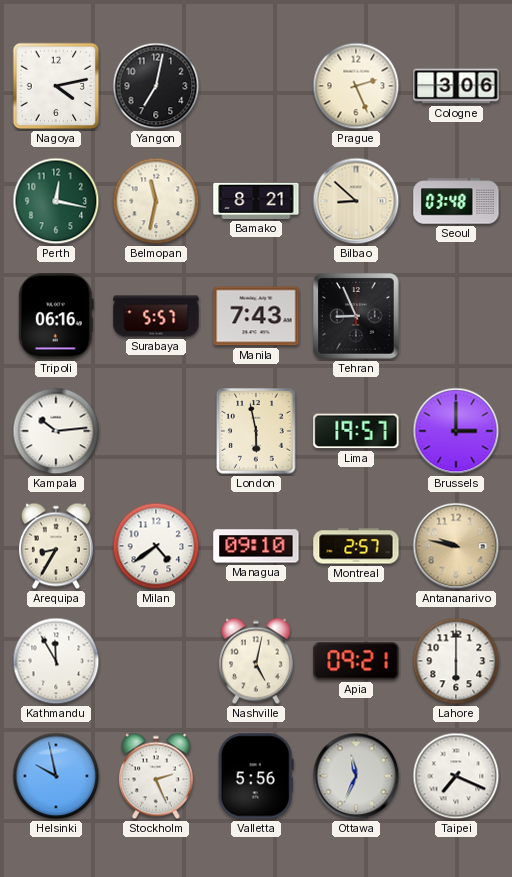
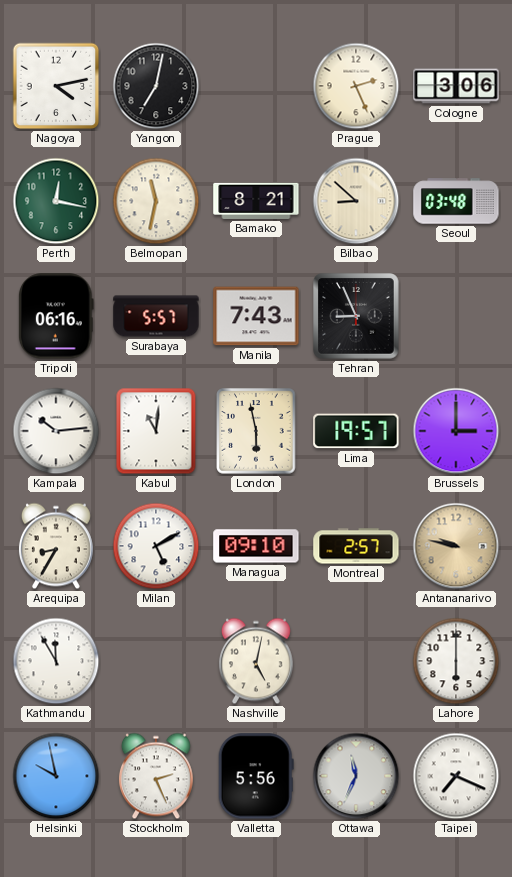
Kabul: none -> 11:01
Milan: 4:39 -> 5:10
Apia: 09:21 -> none
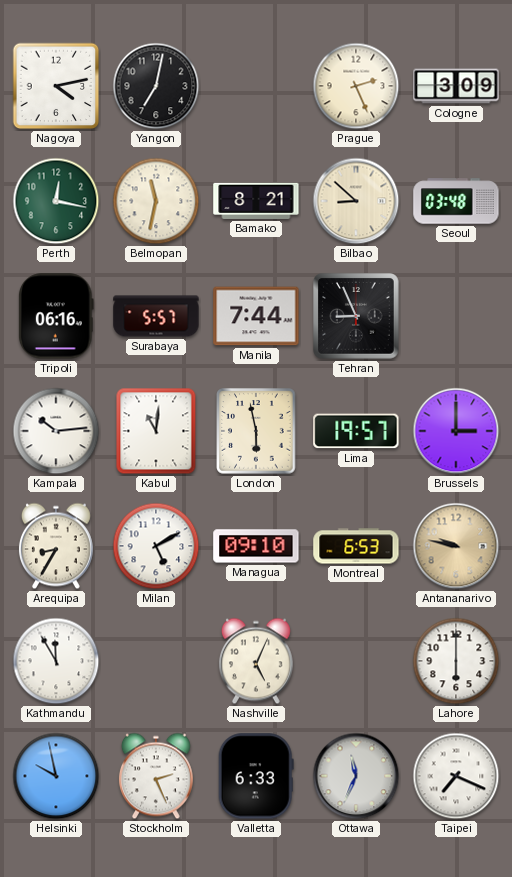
Cologne: 3:06 -> 3:09
Manila: 7:43 -> 7:44
Montreal: 2:57 -> 6:53
Nashville: 5:02 -> 5:04
Valletta: 5:56 -> 6:33
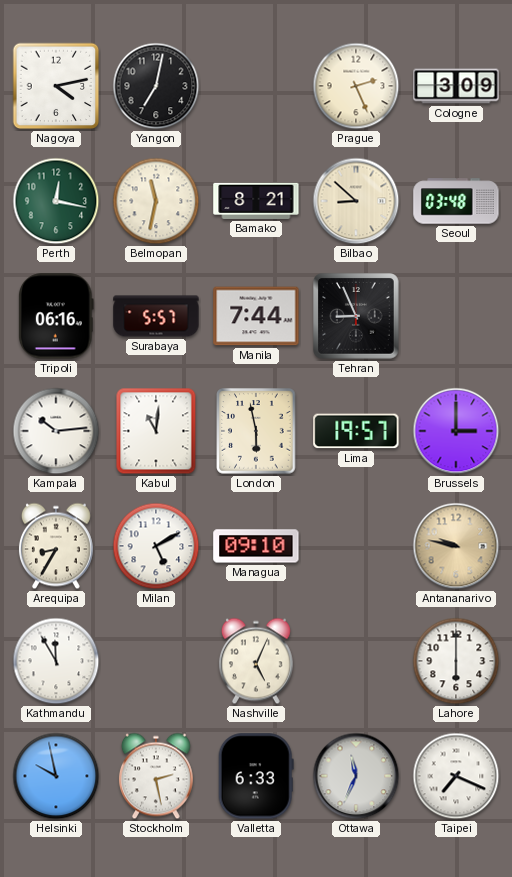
Montreal: 6:53 -> none
Stockholm: 2:26 -> 2:28
